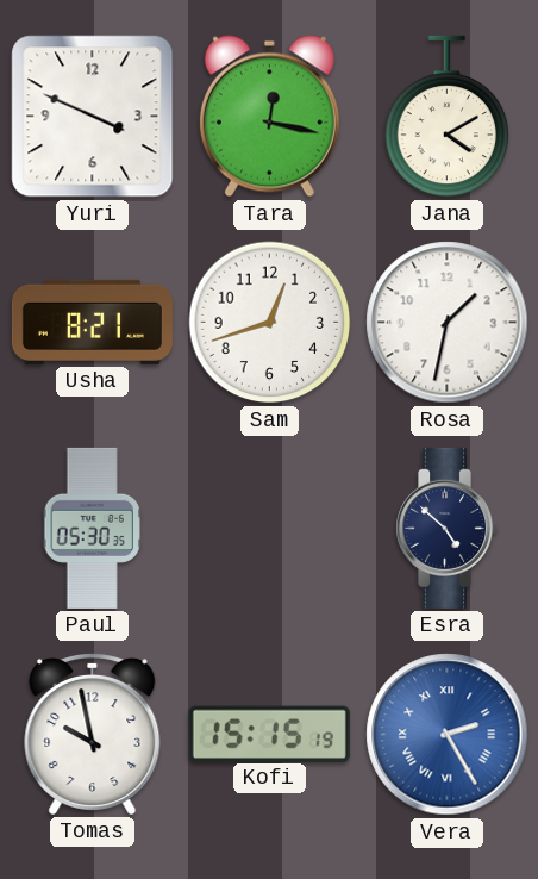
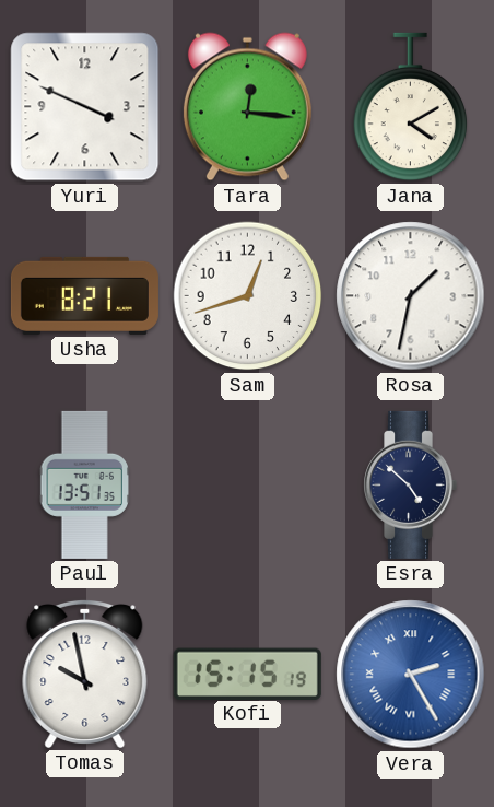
Tara: 12:17 -> 12:16
Paul: 05:30 -> 13:51
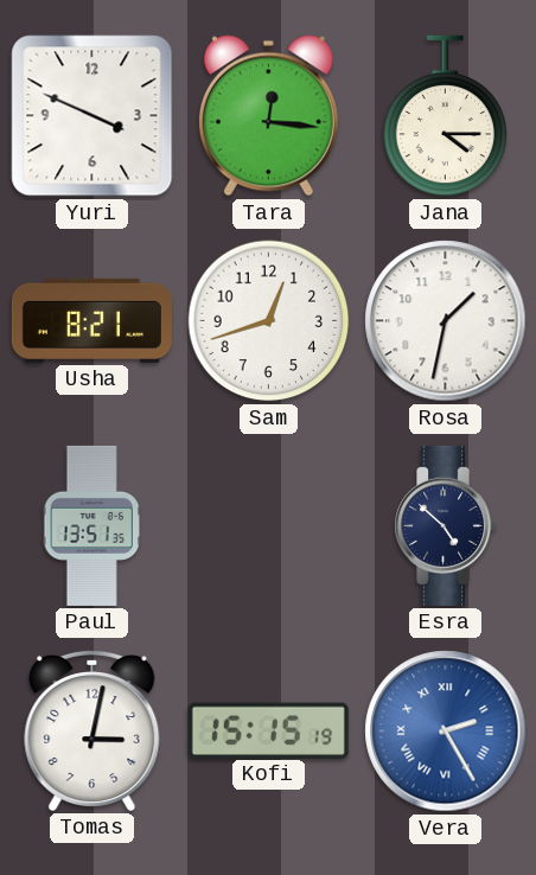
Jana: 4:10 -> 4:15
Tomas: 9:58 -> 3:02
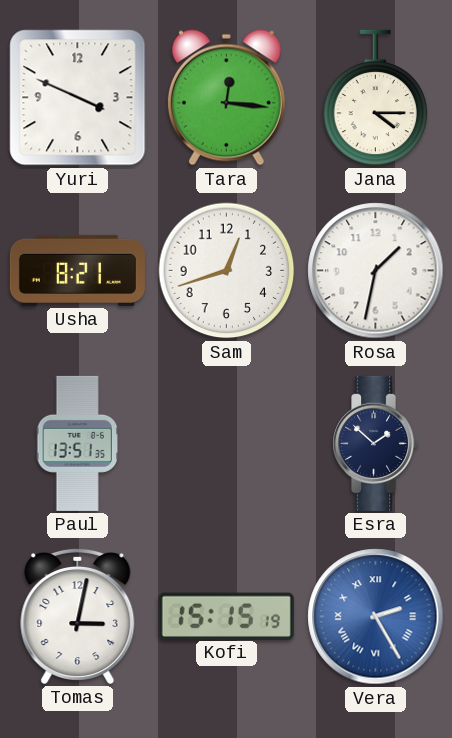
Esra: 4:52 -> 1:52
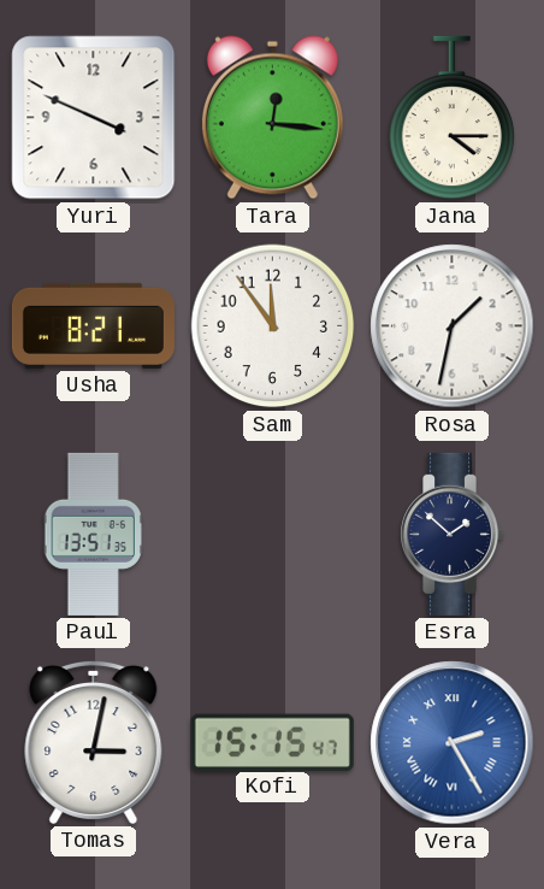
Sam: 12:42 -> 11:54
Kofi: 15:15:19 -> 15:15:47
